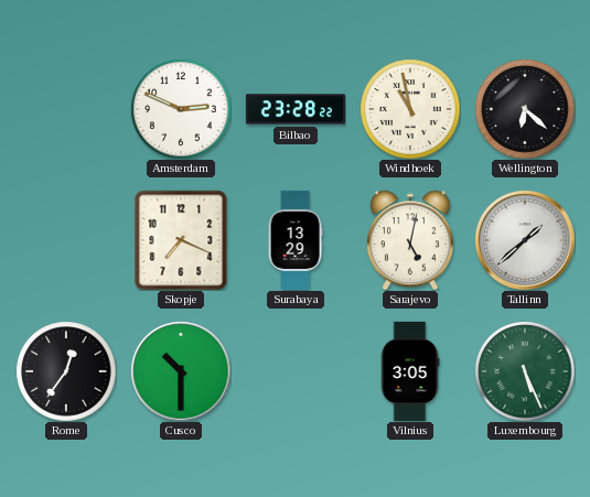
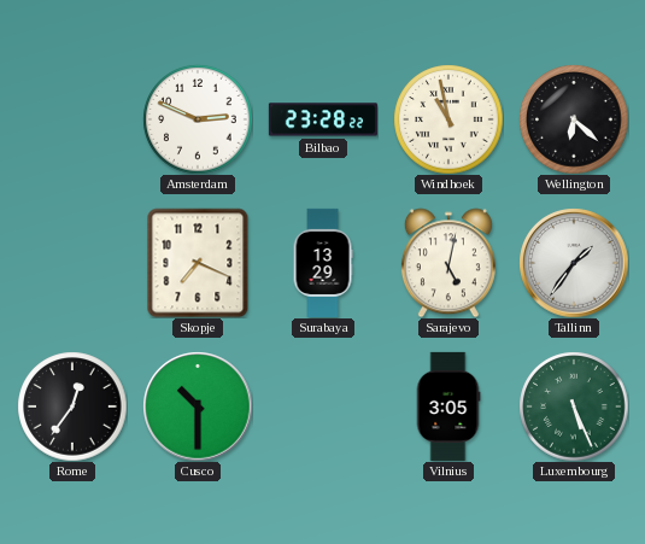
Tallinn: 1:38 -> 1:36
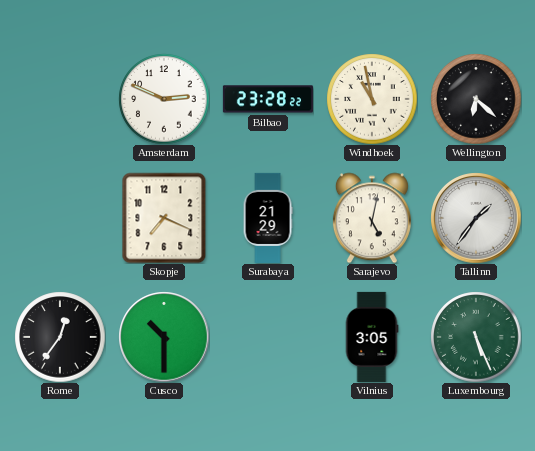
Surabaya: 13:29 -> 21:29
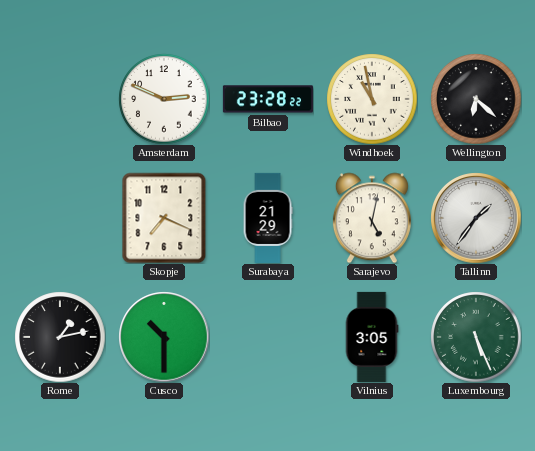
Rome: 12:36 -> 1:13
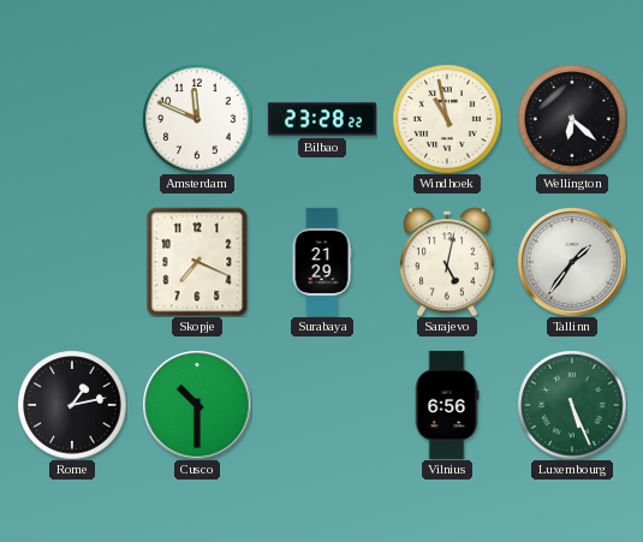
Amsterdam: 2:49 -> 11:49
Vilnius: 3:05 -> 6:56
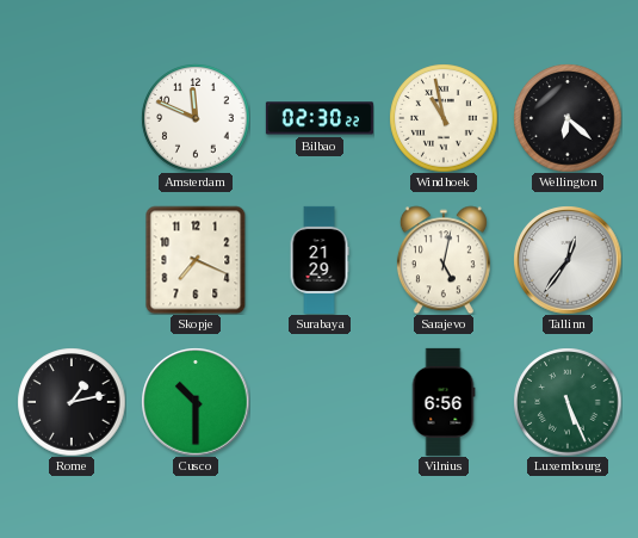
Bilbao: 23:28 -> 02:30
Tallinn: 1:36 -> 12:36
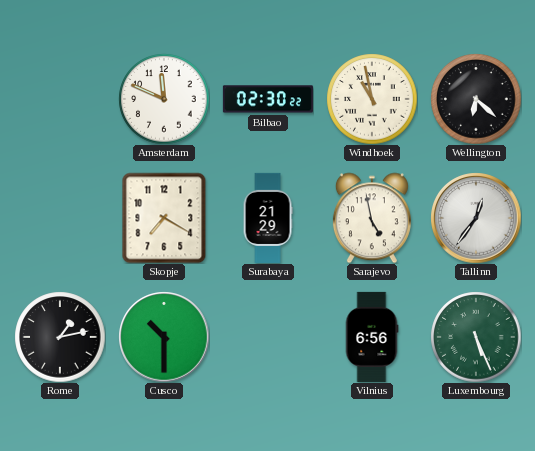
Skopje: 7:19 -> 7:20
Sarajevo: 5:02 -> 4:58
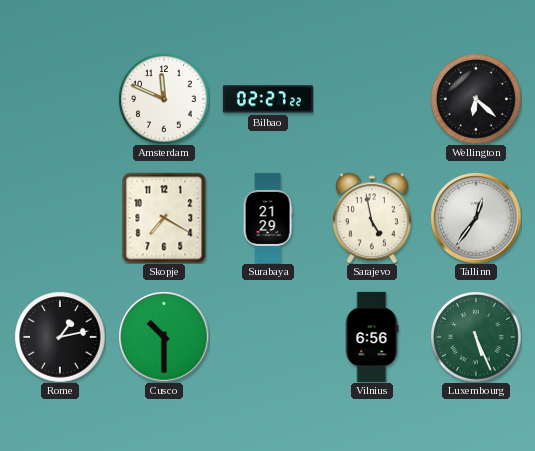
Bilbao: 02:30 -> 02:27
Windhoek: 10:58 -> none
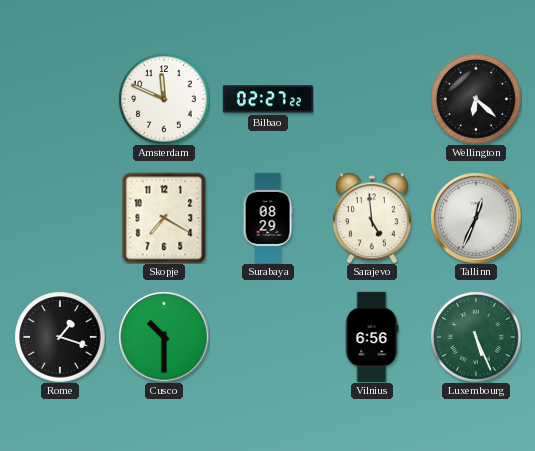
Surabaya: 21:29 -> 08:29
Sarajevo: 4:58 -> 4:59
Tallinn: 12:36 -> 12:34
Rome: 1:13 -> 1:18
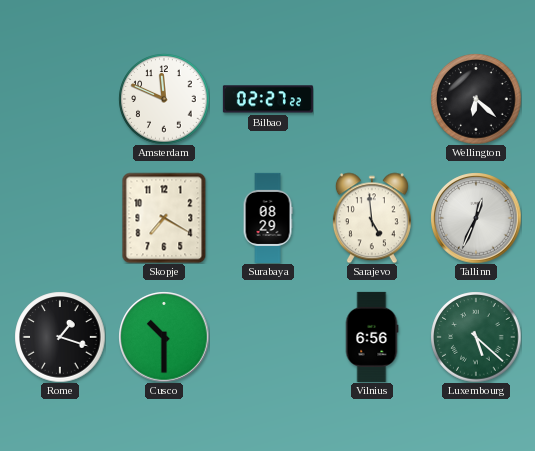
Luxembourg: 5:26 -> 5:22
